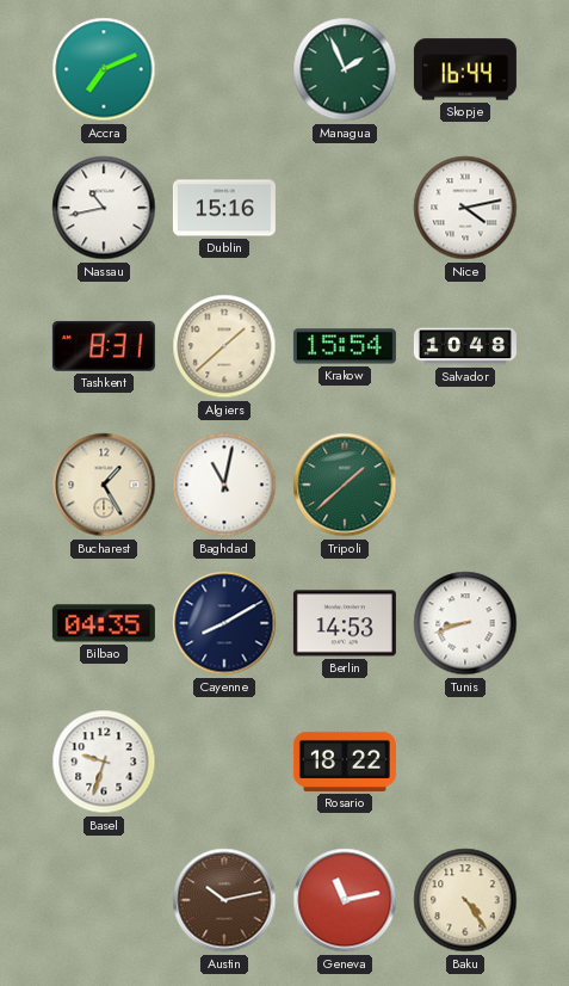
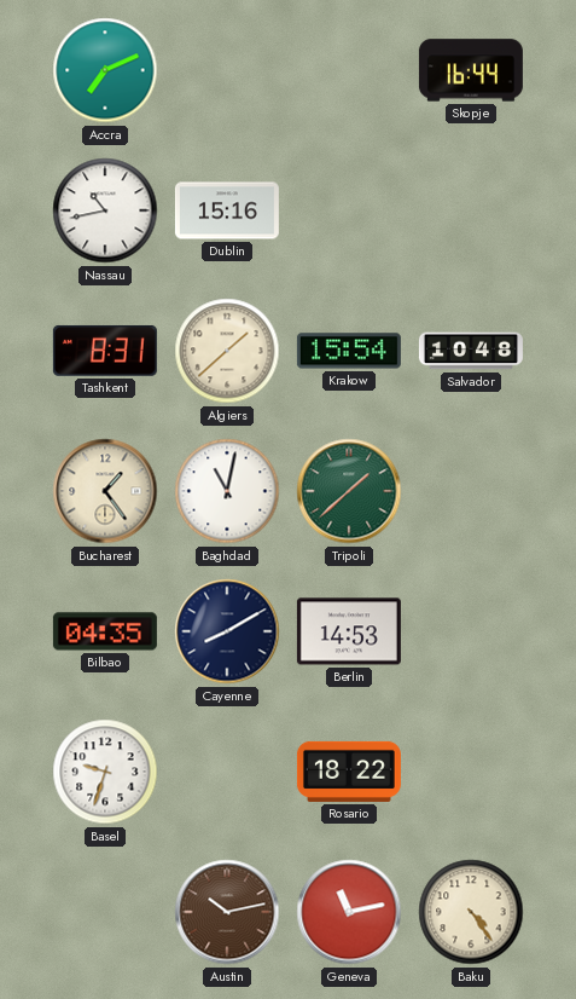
Managua: 1:56 -> none
Nice: 4:13 -> none
Bucharest: 1:25 -> 1:24
Tunis: 8:42 -> none
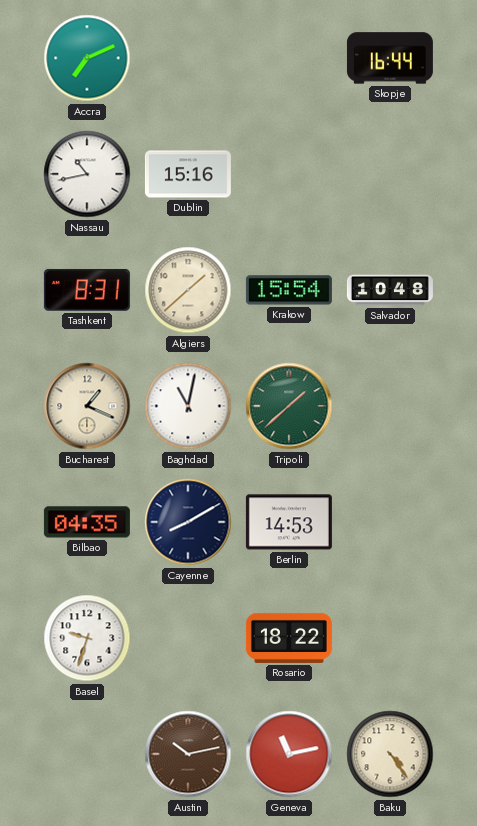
Bucharest: 1:24 -> 1:19
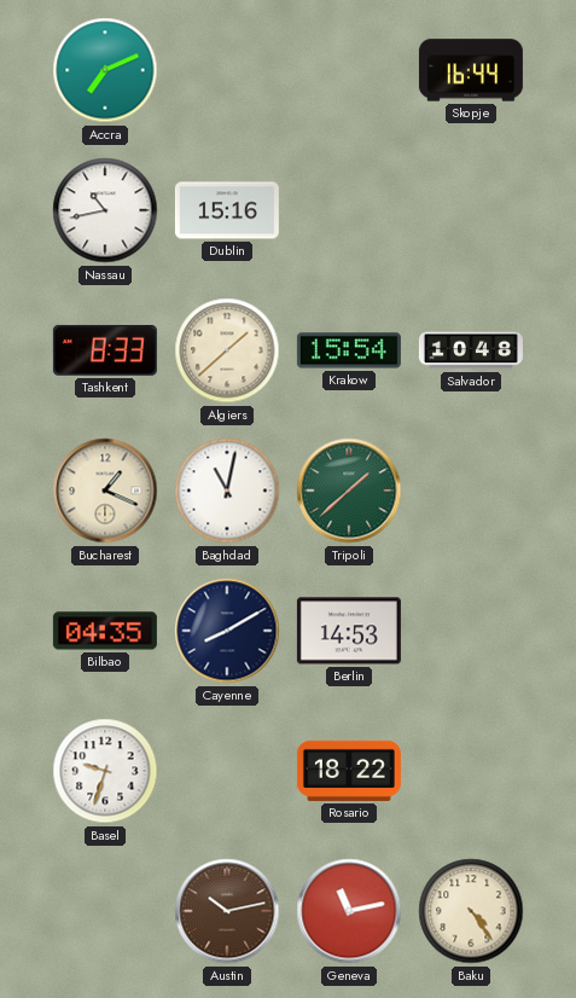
Tashkent: 8:31 -> 8:33
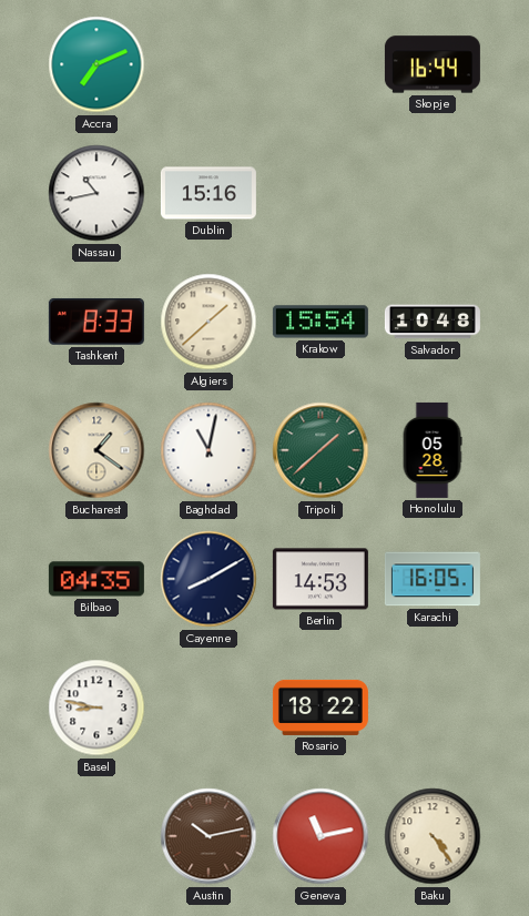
Bucharest: 1:19 -> 1:21
Honolulu: none -> 05:28
Karachi: none -> 16:05
Basel: 9:33 -> 8:47
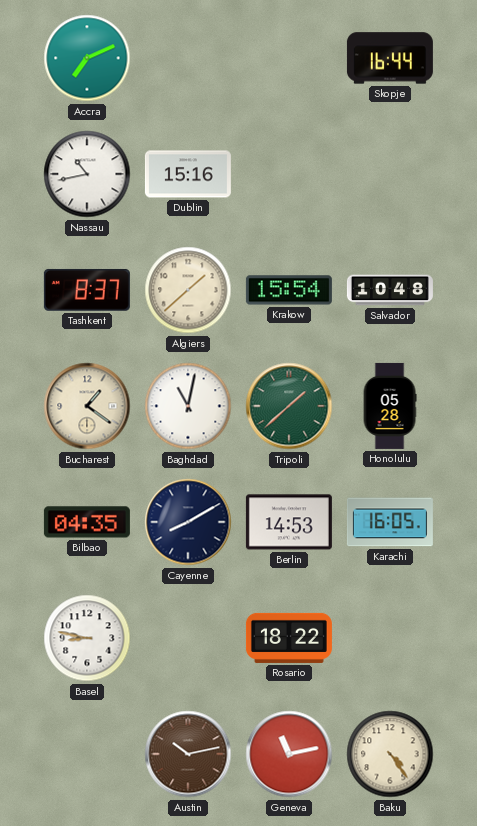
Tashkent: 8:33 -> 8:37
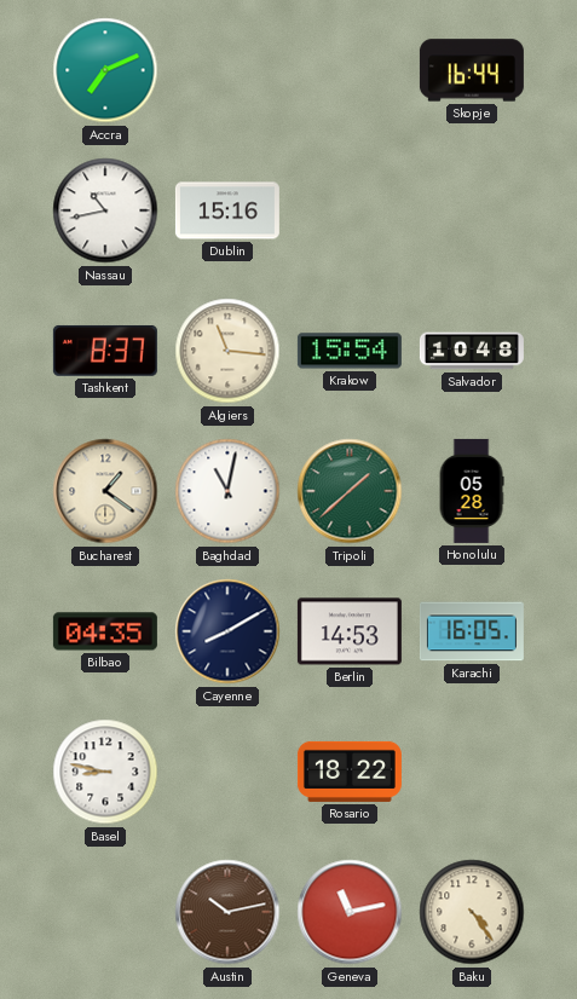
Algiers: 1:38 -> 11:16
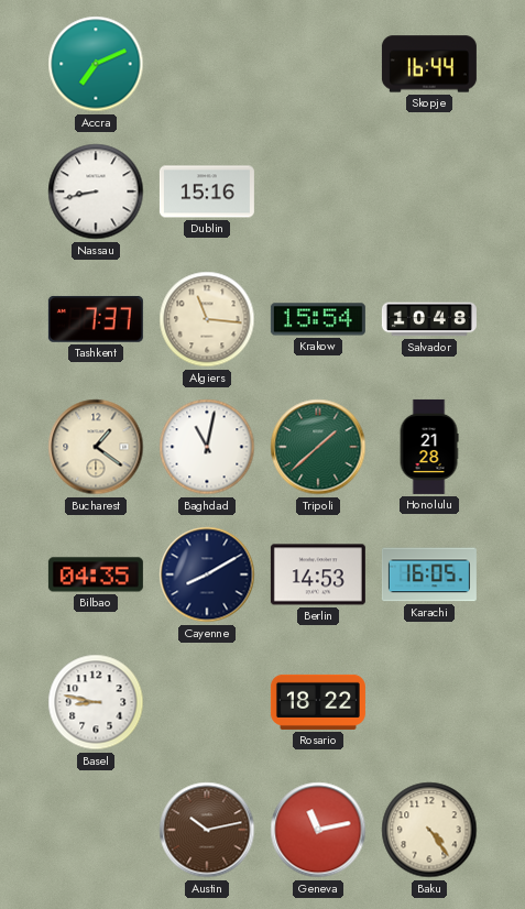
Nassau: 10:43 -> 8:43
Tashkent: 8:37 -> 7:37
Honolulu: 05:28 -> 21:28
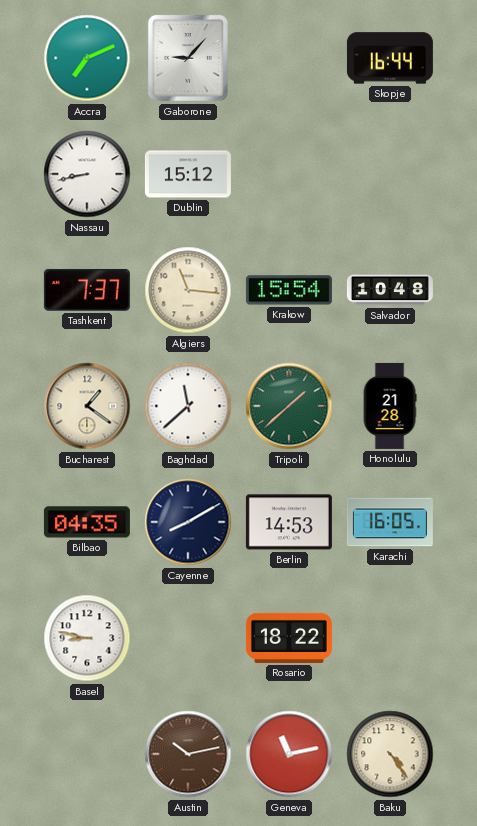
Gaborone: none -> 9:07
Dublin: 15:16 -> 15:12
Baghdad: 11:02 -> 11:38
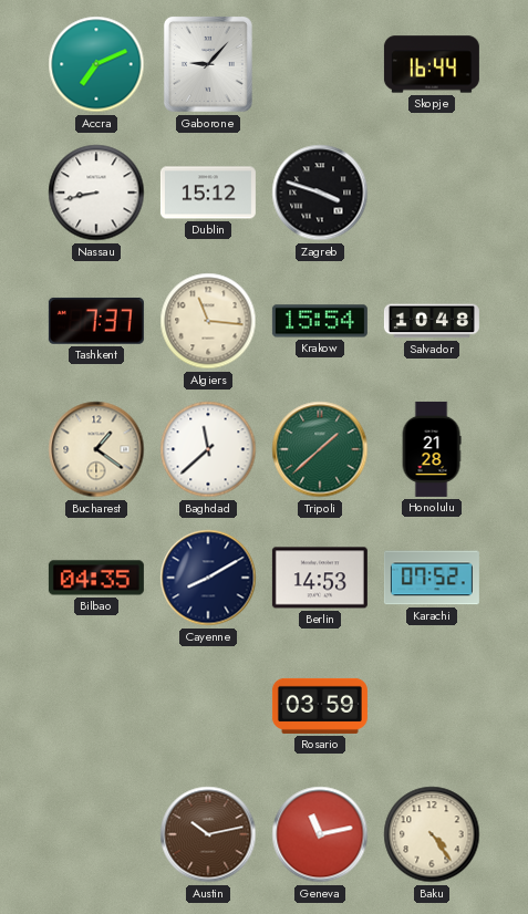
Zagreb: none -> 3:48
Karachi: 16:05 -> 07:52
Basel: 8:47 -> none
Rosario: 18:22 -> 03:59
